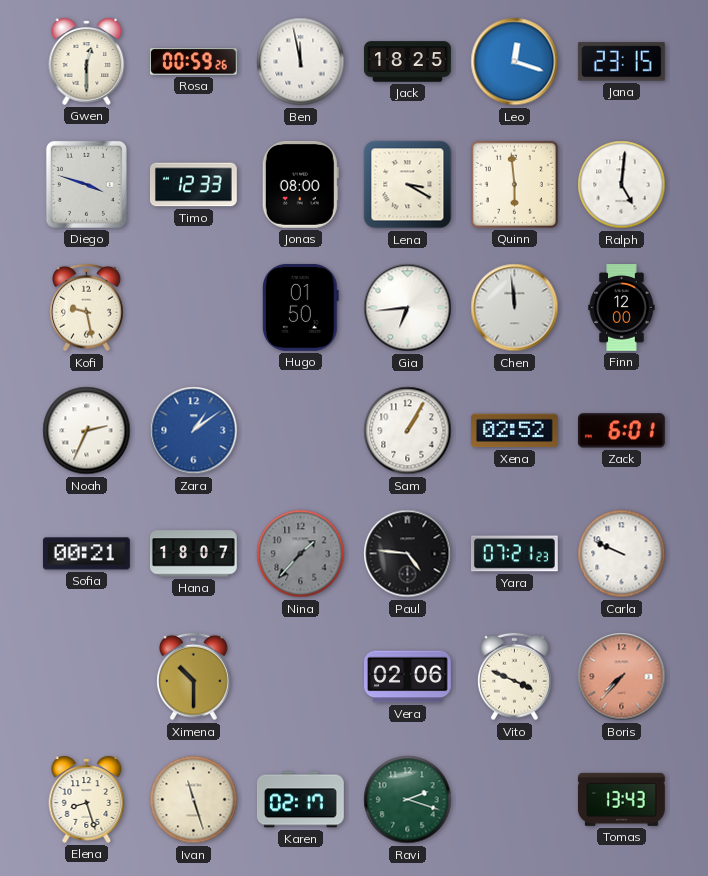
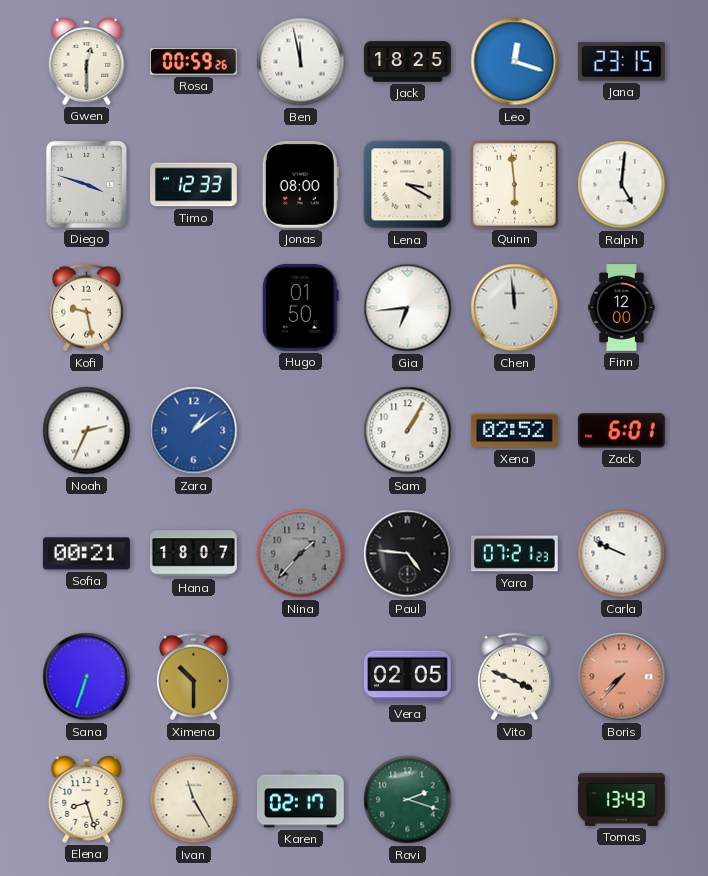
Sana: none -> 6:33
Vera: 02:06 -> 02:05
Ivan: 11:27 -> 11:25
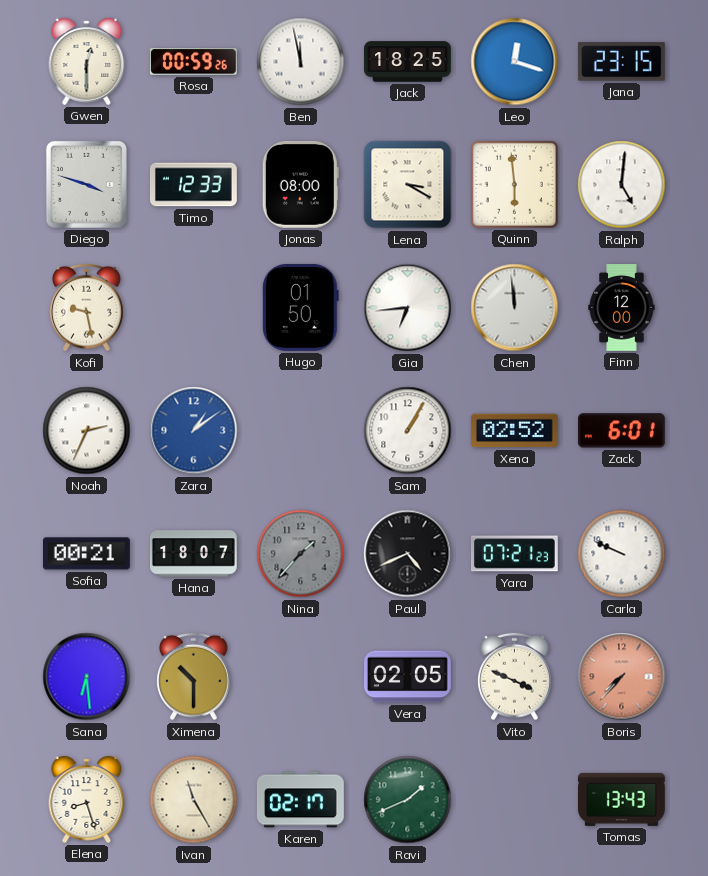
Paul: 4:46 -> 4:41
Sana: 6:33 -> 6:29
Ravi: 2:18 -> 1:41
